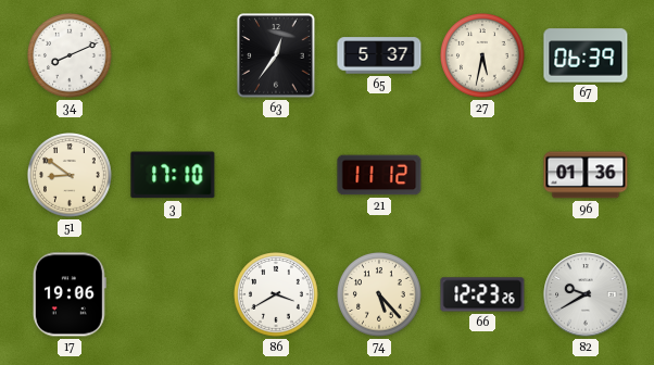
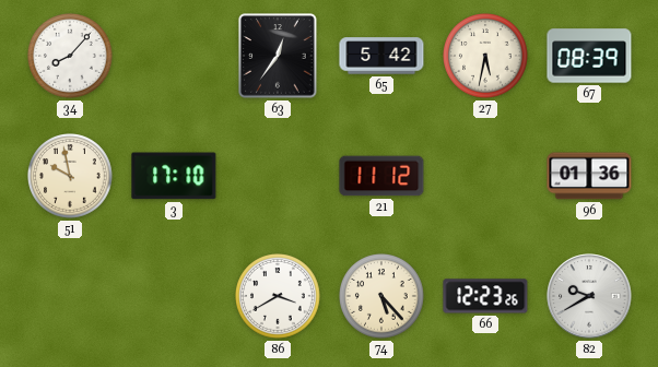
34: 8:11 -> 8:07
65: 5:37 -> 5:42
67: 06:39 -> 08:39
51: 8:51 -> 9:58
17: 19:06 -> none
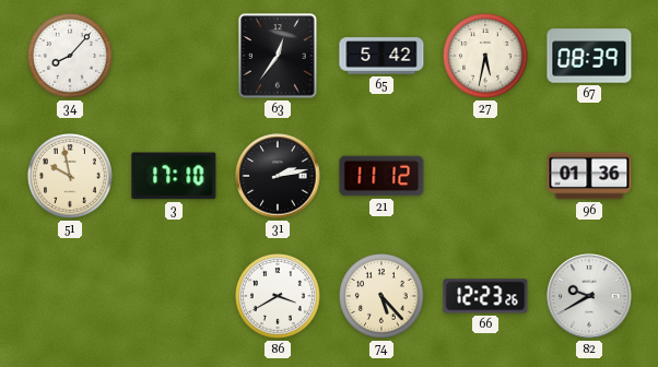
31: none -> 2:13
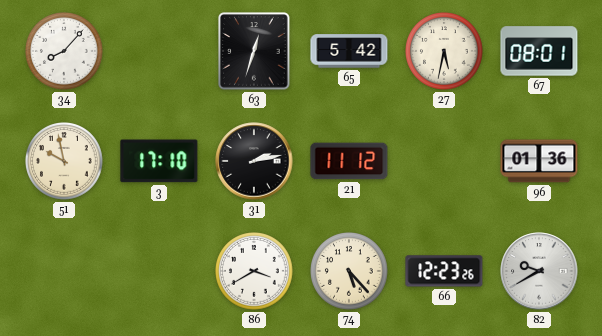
63: 12:36 -> 12:33
67: 08:39 -> 08:01
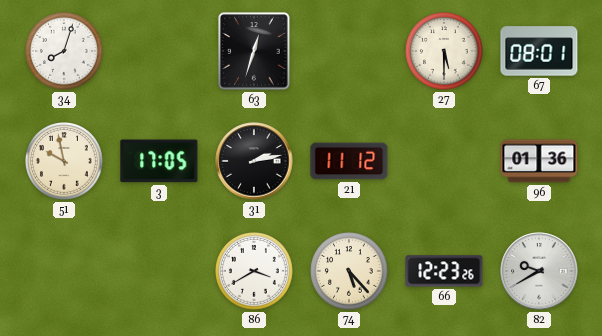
34: 8:07 -> 8:03
65: 5:42 -> none
27: 5:32 -> 5:30
3: 17:10 -> 17:05
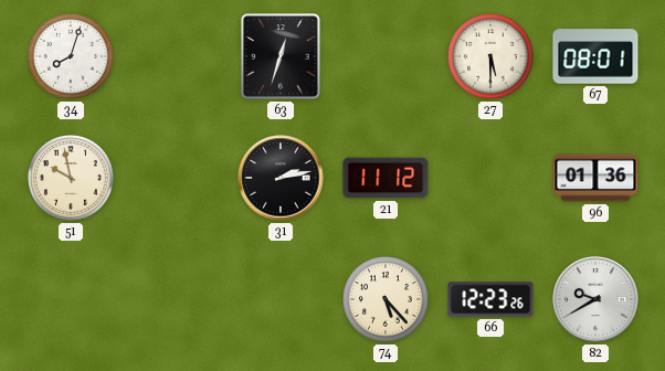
3: 17:05 -> none
86: 3:40 -> none
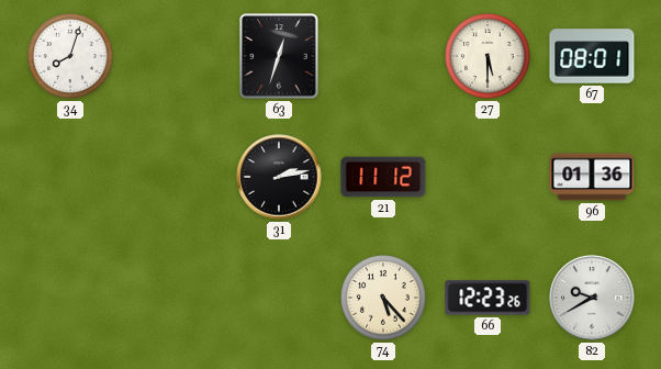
51: 9:58 -> none
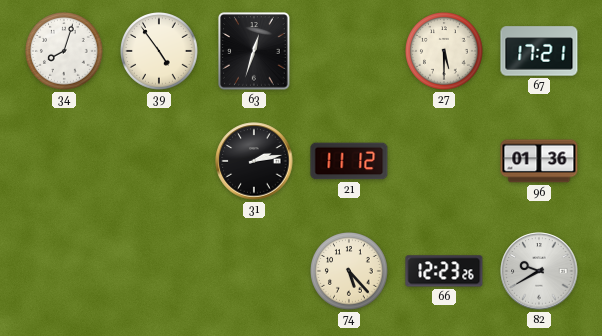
39: none -> 4:54
67: 08:01 -> 17:21
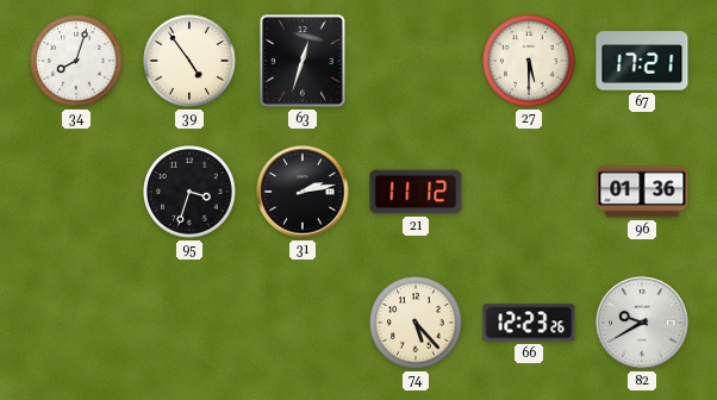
95: none -> 3:33
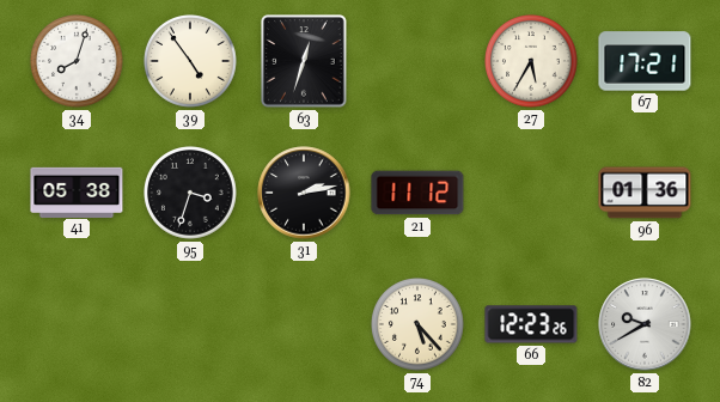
27: 5:30 -> 5:35
41: none -> 05:38
